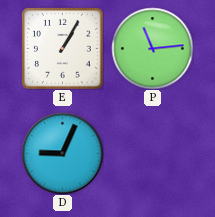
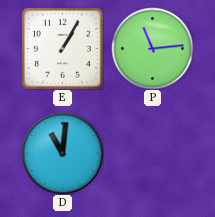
D: 9:04 -> 11:01
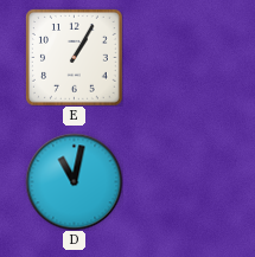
P: 11:14 -> none
D: 11:01 -> 11:02
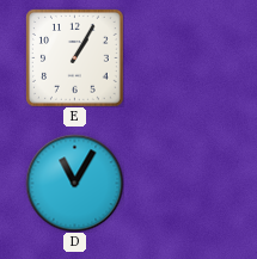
D: 11:02 -> 11:05
